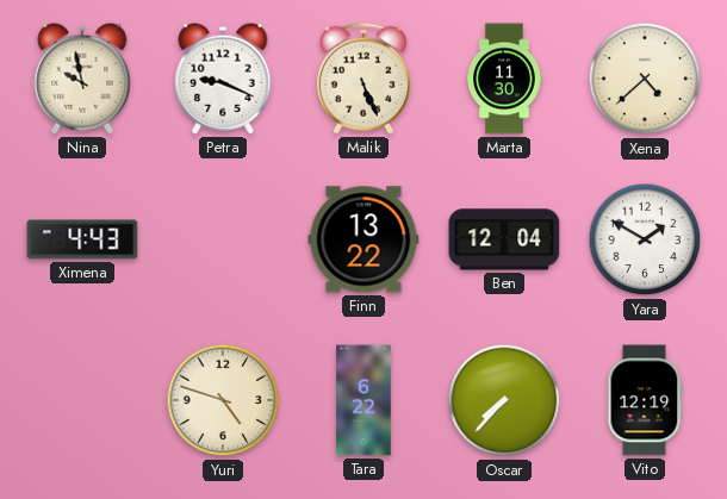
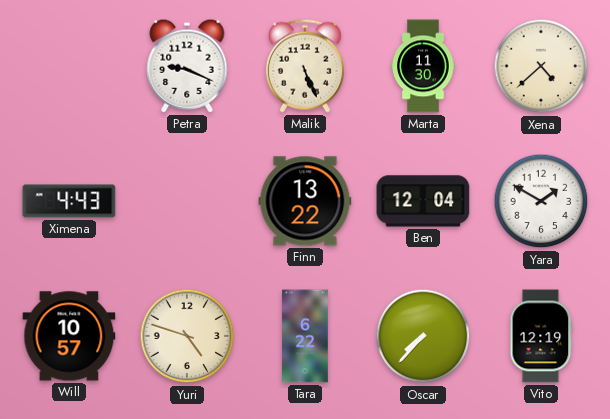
Nina: 9:58 -> none
Will: none -> 10:57
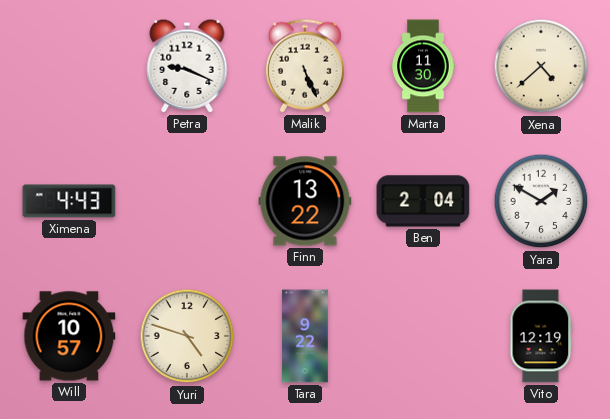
Ben: 12:04 -> 2:04
Tara: 6:22 -> 9:22
Oscar: 7:37 -> none
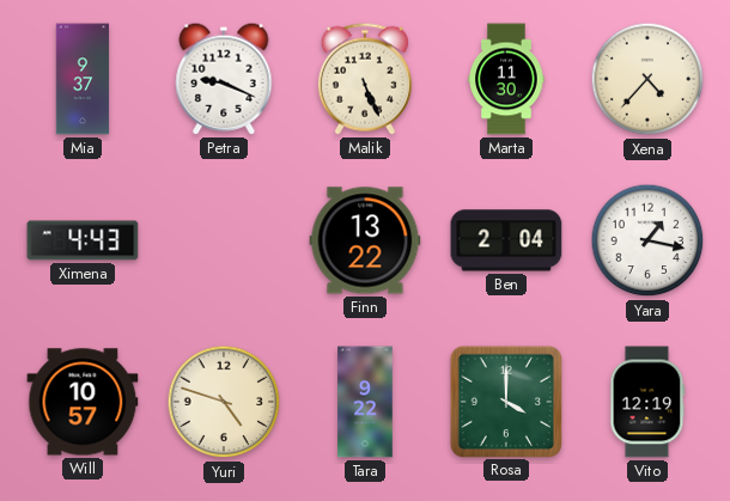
Mia: none -> 9:37
Xena: 4:38 -> 4:37
Yara: 1:50 -> 1:17
Rosa: none -> 4:00
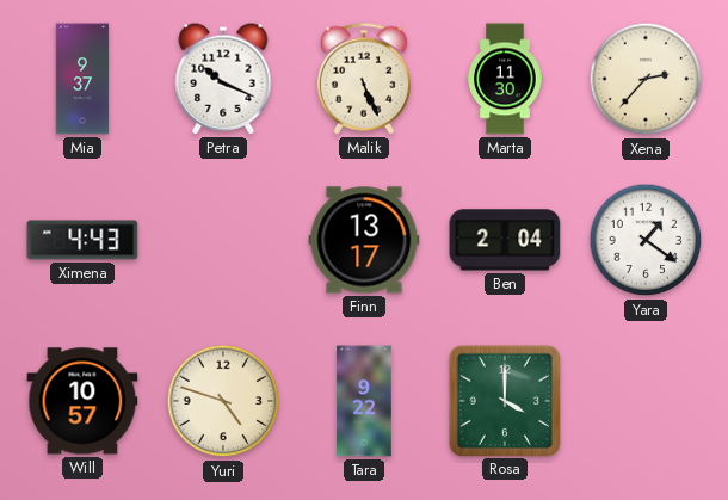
Petra: 9:19 -> 10:19
Xena: 4:37 -> 2:37
Finn: 13:22 -> 13:17
Yara: 1:17 -> 1:21
Vito: 12:19 -> none
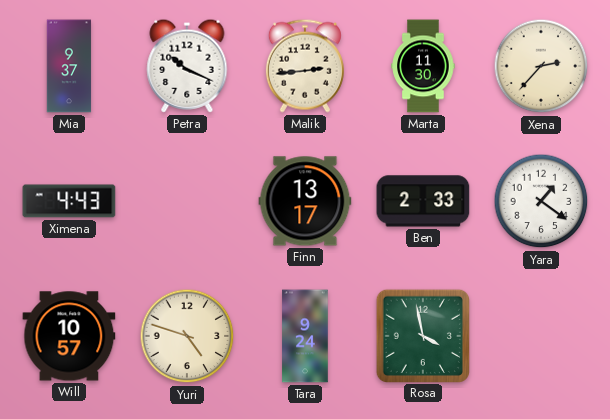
Malik: 5:26 -> 2:44
Ben: 2:04 -> 2:33
Tara: 9:22 -> 9:24
Rosa: 4:00 -> 3:58
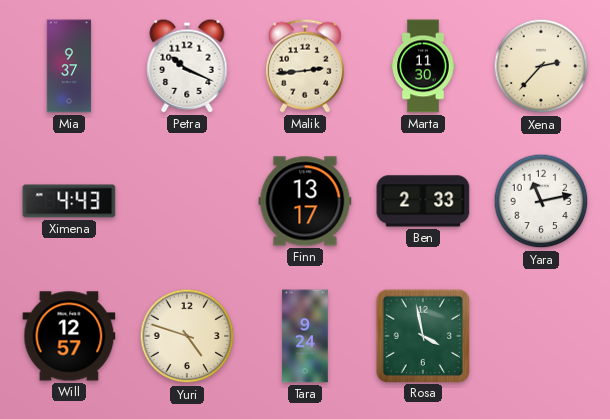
Yara: 1:21 -> 11:13
Will: 10:57 -> 12:57
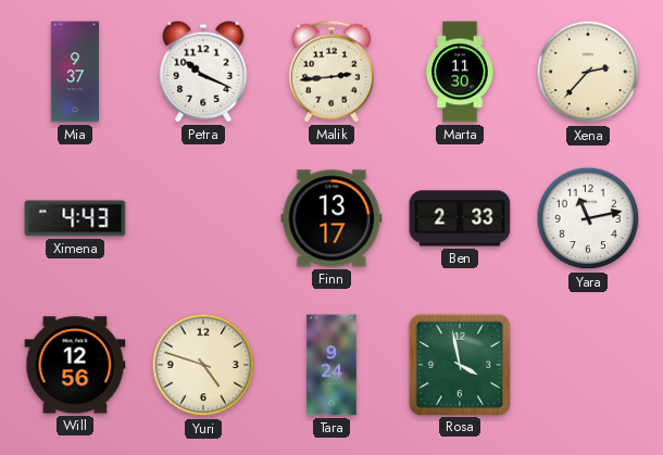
Will: 12:57 -> 12:56
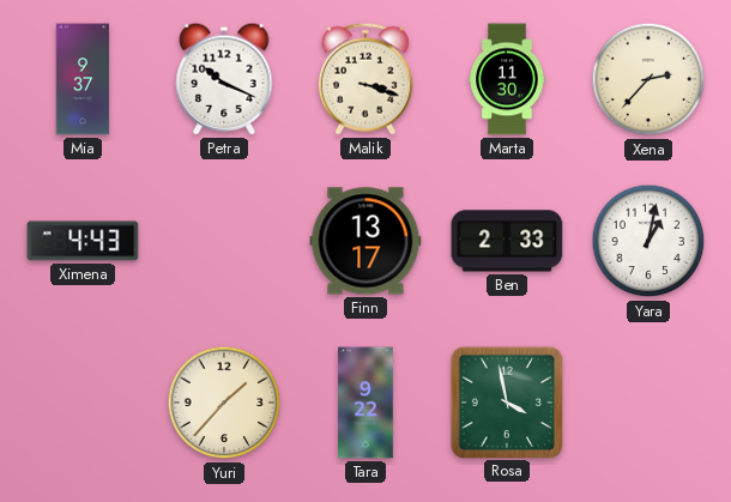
Malik: 2:44 -> 3:18
Yara: 11:13 -> 1:02
Will: 12:56 -> none
Yuri: 4:48 -> 1:37
Tara: 9:24 -> 9:22
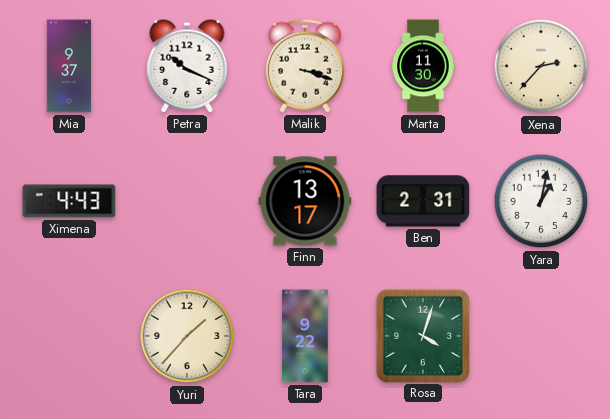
Ben: 2:33 -> 2:31
Rosa: 3:58 -> 4:03
